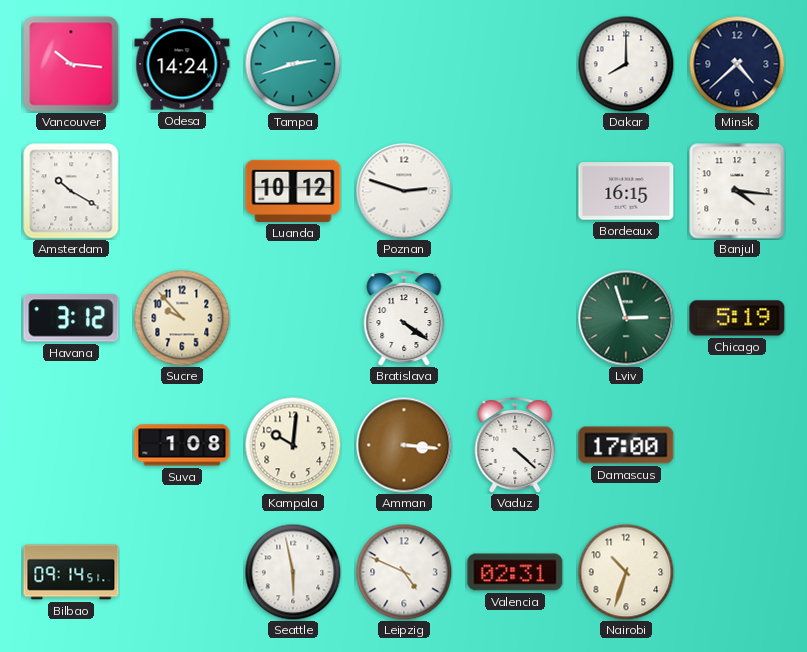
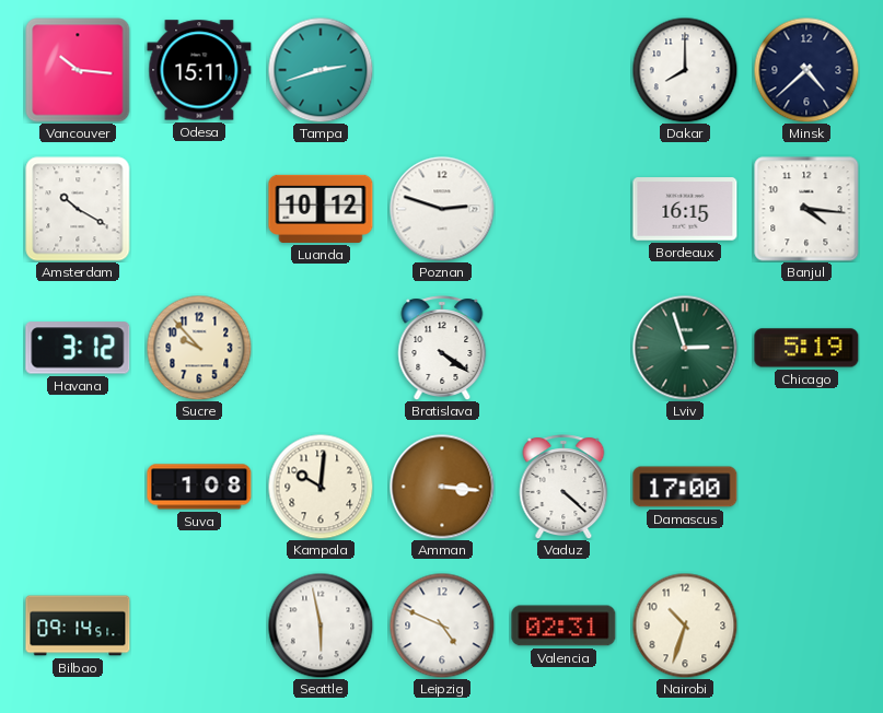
Odesa: 14:24 -> 15:11
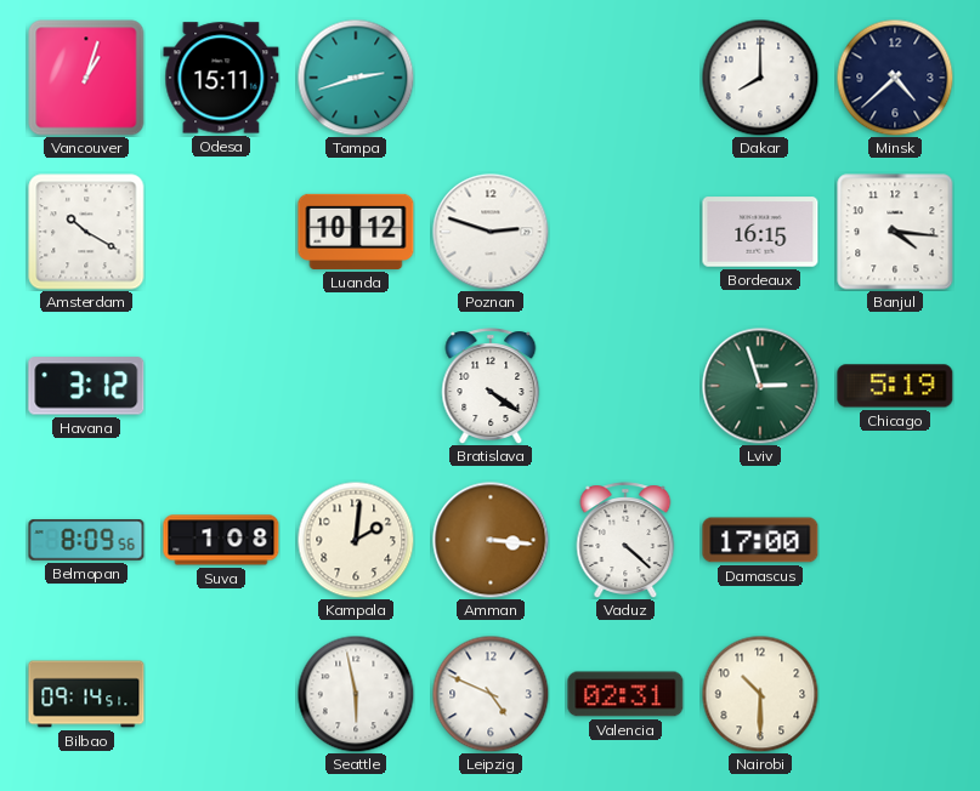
Vancouver: 10:16 -> 1:03
Sucre: 9:53 -> none
Belmopan: none -> 8:09
Kampala: 10:01 -> 2:01
Nairobi: 10:33 -> 10:30
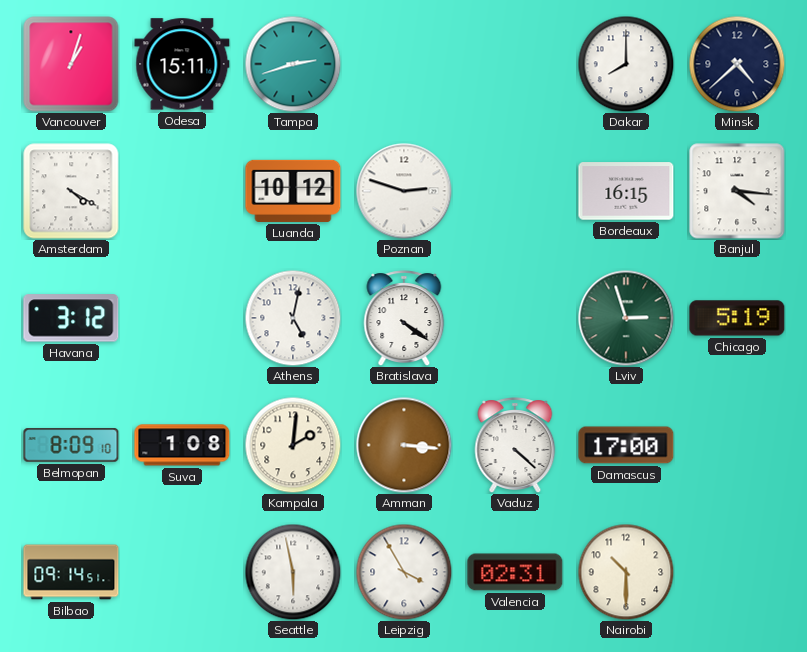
Amsterdam: 10:20 -> 4:20
Athens: none -> 5:02
Belmopan: 8:09:56 -> 8:09:10
Leipzig: 4:49 -> 3:55
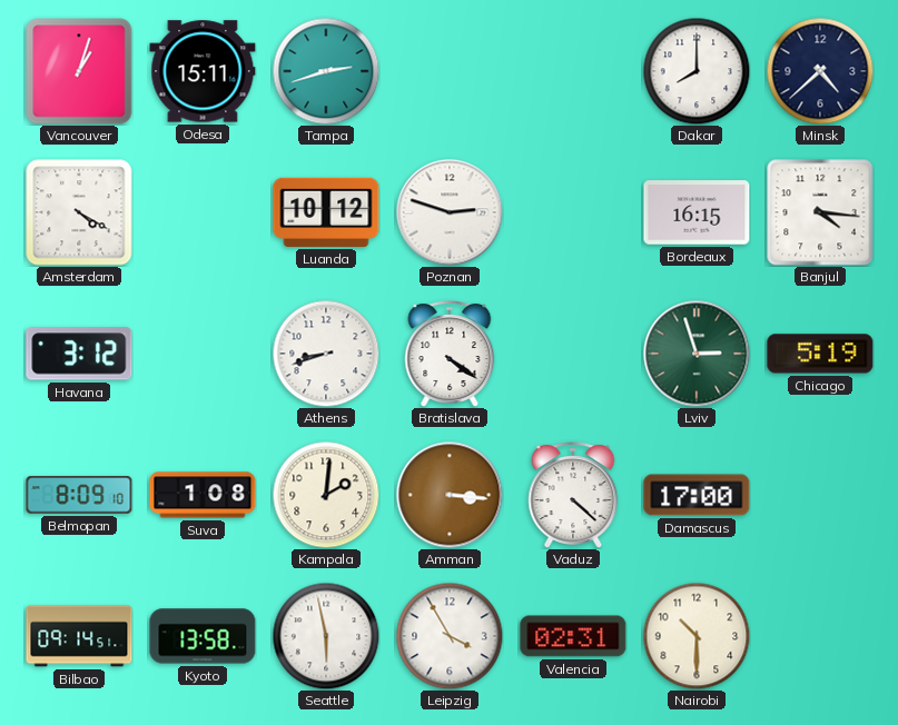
Athens: 5:02 -> 8:42
Kyoto: none -> 13:58
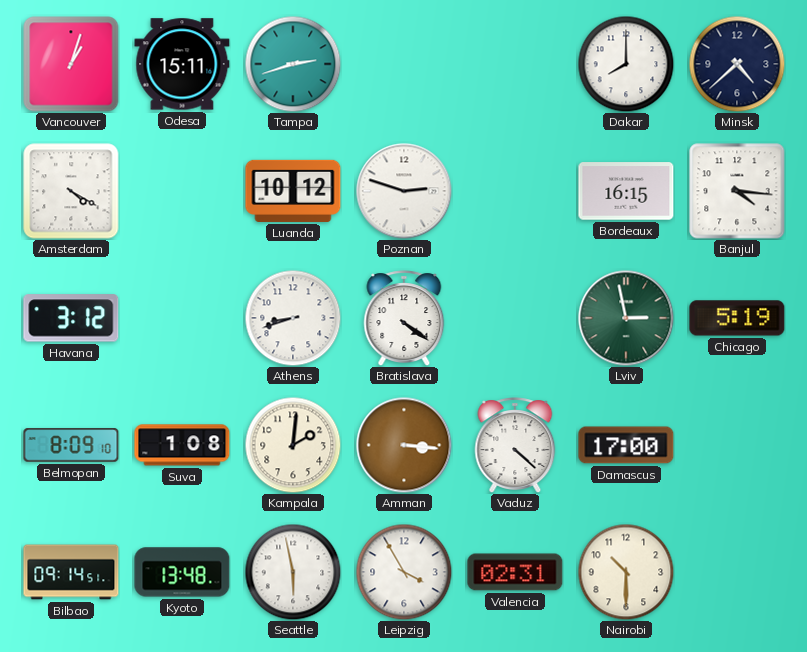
Lviv: 2:57 -> 2:58
Kyoto: 13:58 -> 13:48
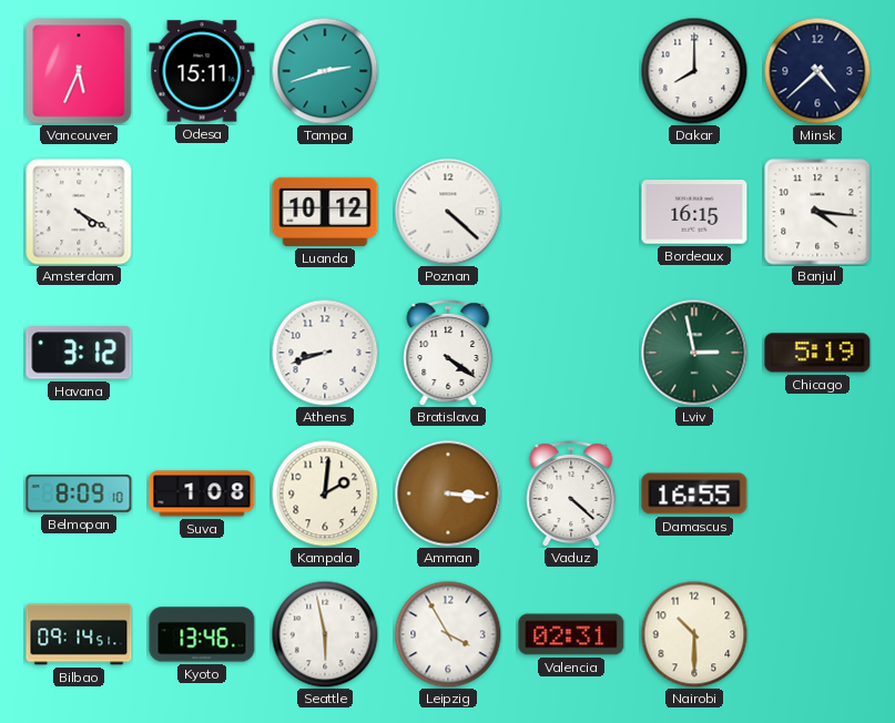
Vancouver: 1:03 -> 5:34
Poznan: 2:48 -> 4:22
Damascus: 17:00 -> 16:55
Kyoto: 13:48 -> 13:46
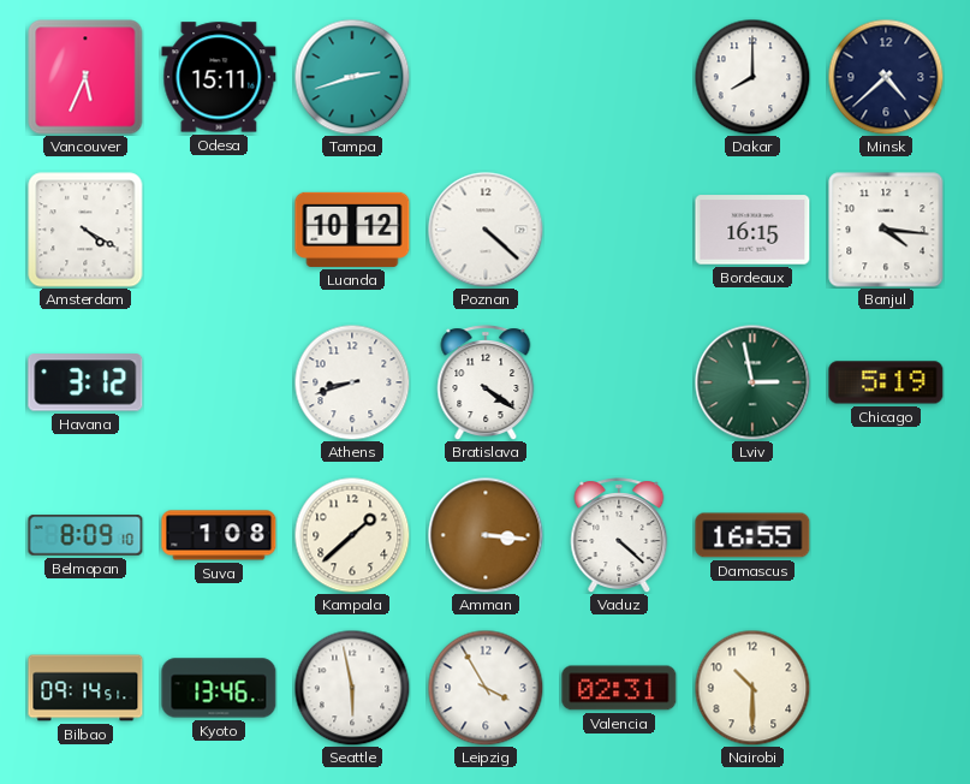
Kampala: 2:01 -> 1:38
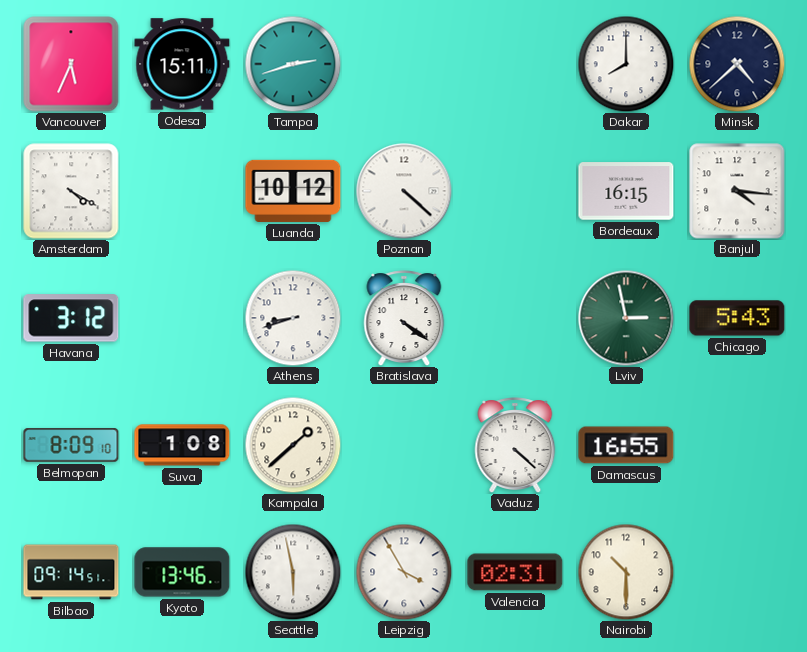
Chicago: 5:19 -> 5:43
Amman: 3:16 -> none
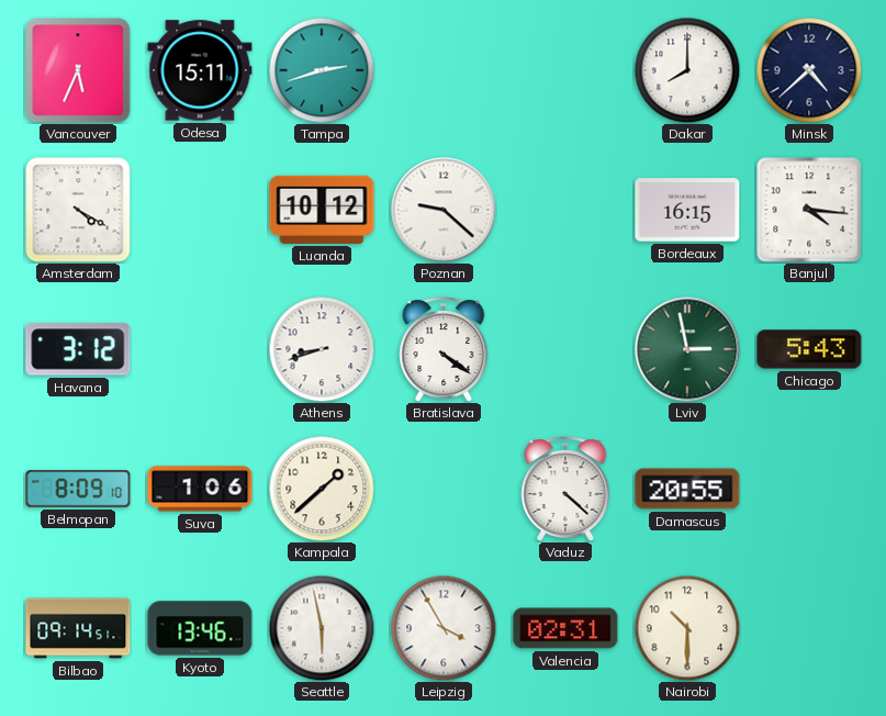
Poznan: 4:22 -> 9:22
Suva: 1:08 -> 1:06
Damascus: 16:55 -> 20:55
